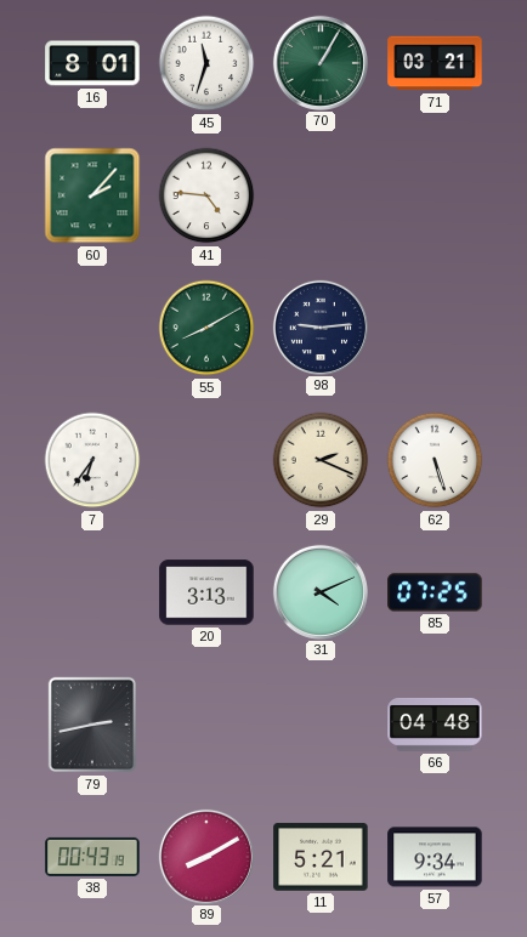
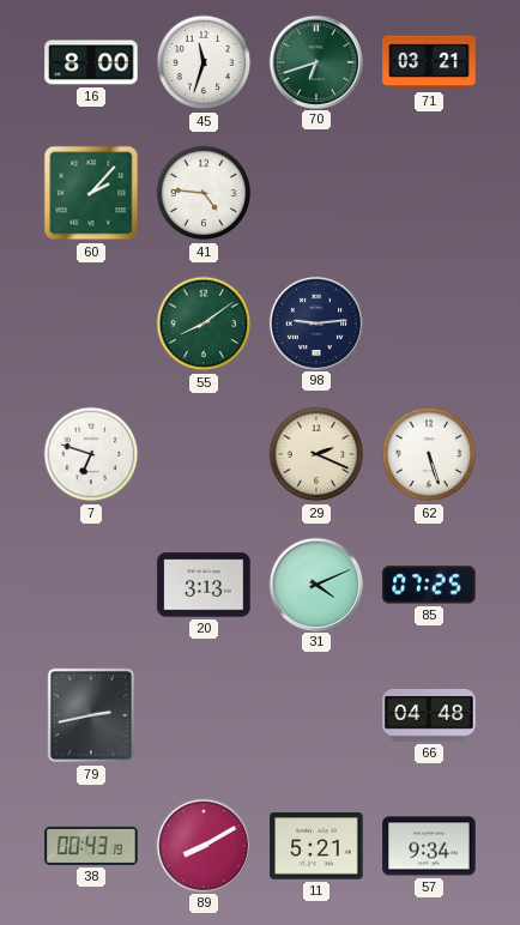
16: 8:01 -> 8:00
70: 1:05 -> 6:42
55: 8:10 -> 8:09
7: 6:36 -> 6:48
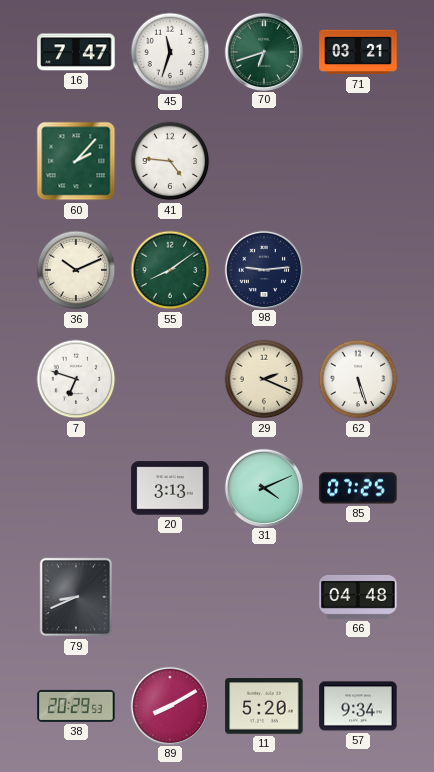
16: 8:00 -> 7:47
36: none -> 10:11
79: 2:43 -> 8:41
38: 00:43 -> 20:29
11: 5:21 -> 5:20
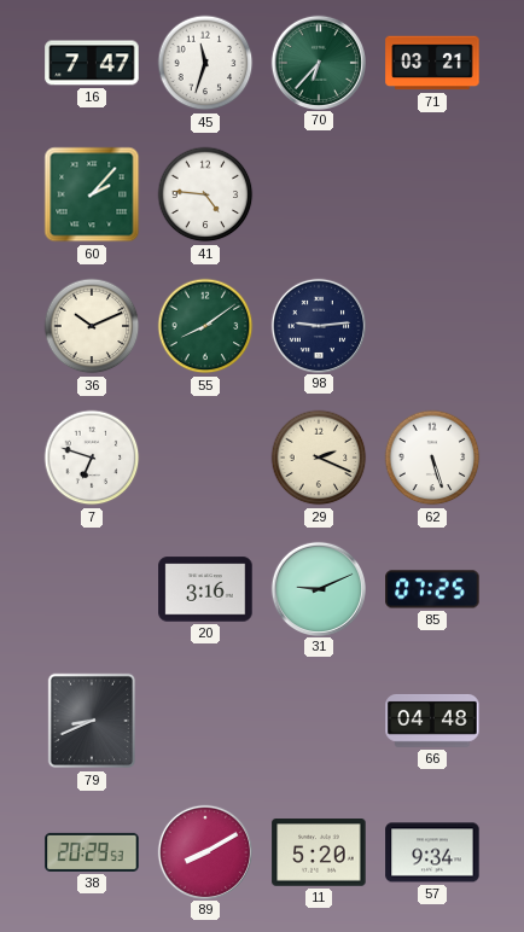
70: 6:42 -> 6:37
20: 3:13 -> 3:16
31: 4:11 -> 9:11
